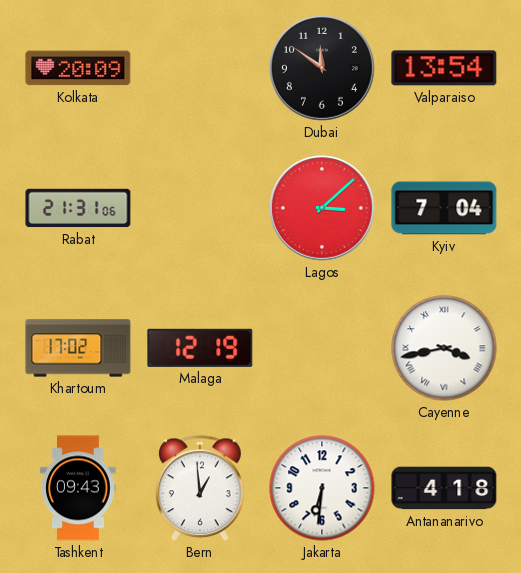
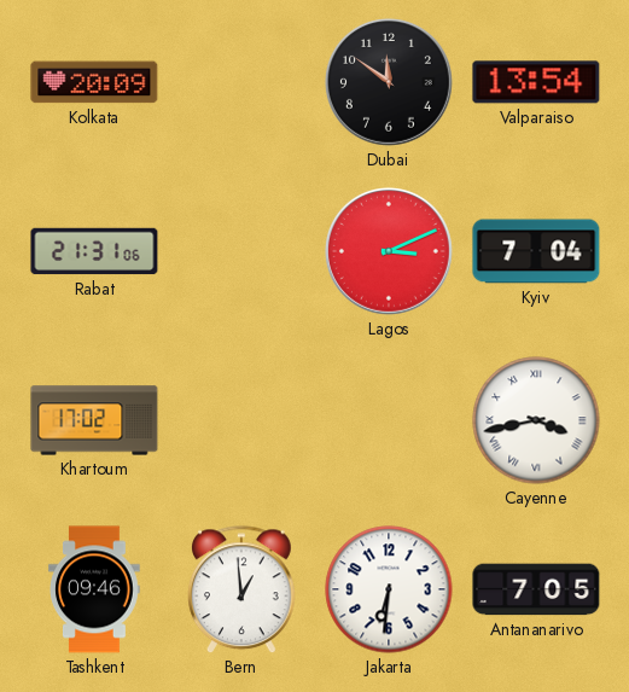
Lagos: 3:08 -> 3:11
Malaga: 12:19 -> none
Tashkent: 09:43 -> 09:46
Antananarivo: 4:18 -> 7:05
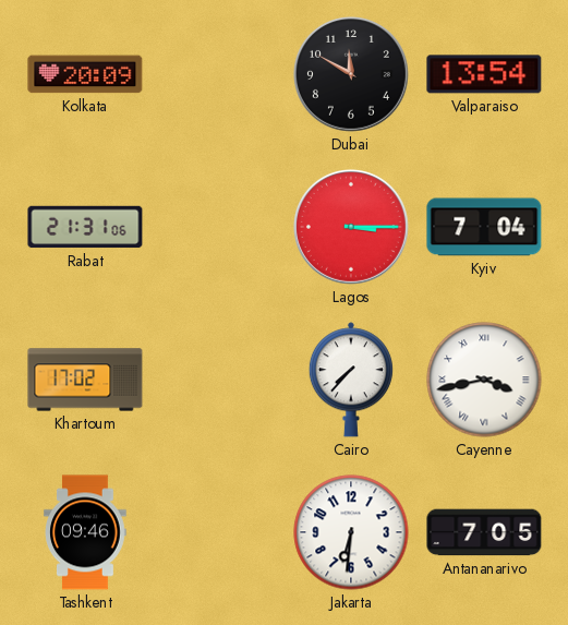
Dubai: 11:51 -> 11:50
Lagos: 3:11 -> 3:15
Cairo: none -> 7:37
Bern: 12:59 -> none
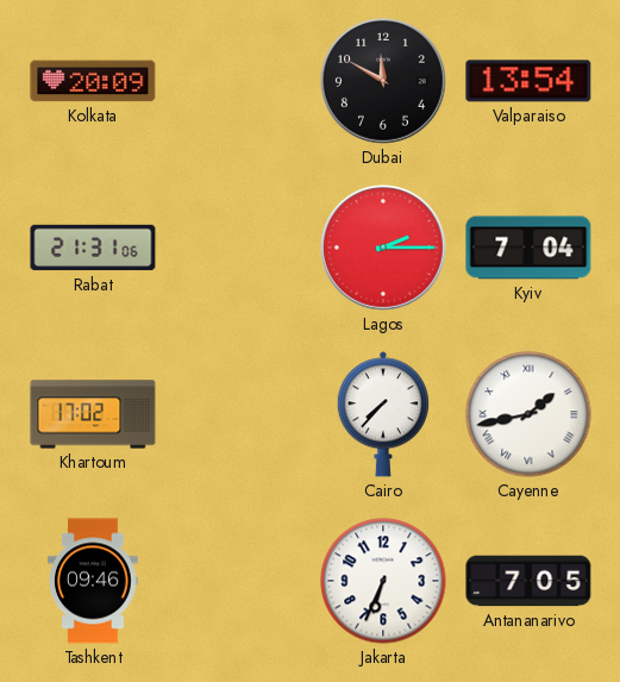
Lagos: 3:15 -> 2:15
Cayenne: 3:43 -> 1:43
Jakarta: 6:31 -> 6:34
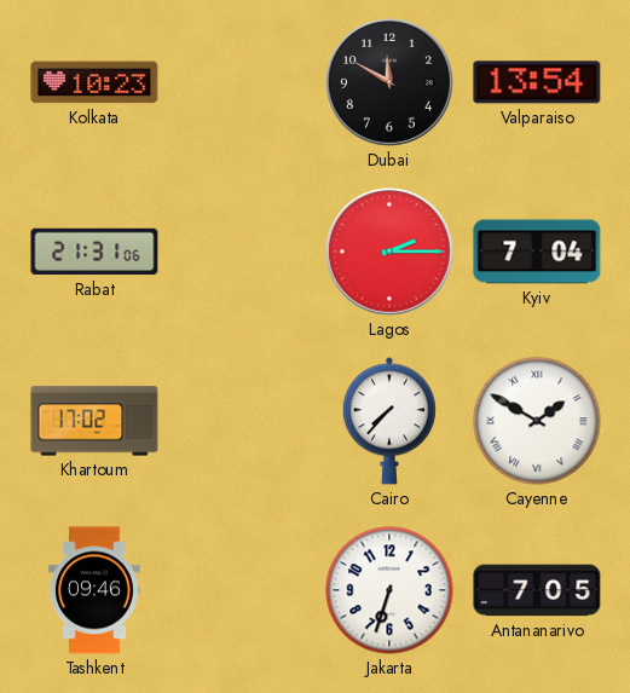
Kolkata: 20:09 -> 10:23
Cayenne: 1:43 -> 1:50
Jakarta: 6:34 -> 6:33
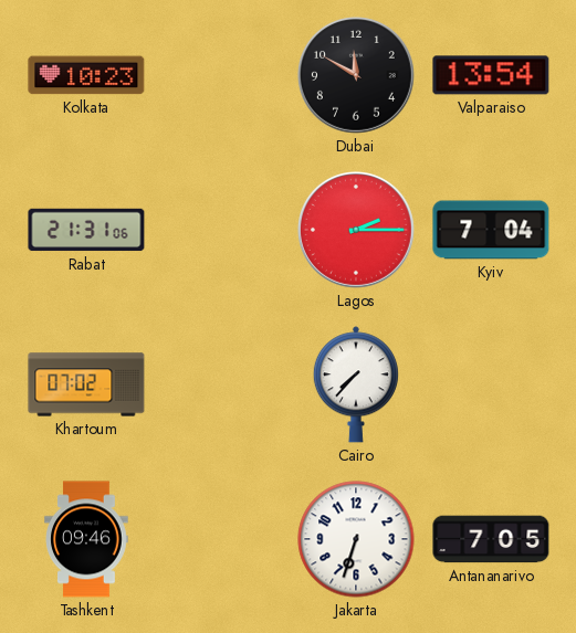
Khartoum: 17:02 -> 07:02
Cayenne: 1:50 -> none
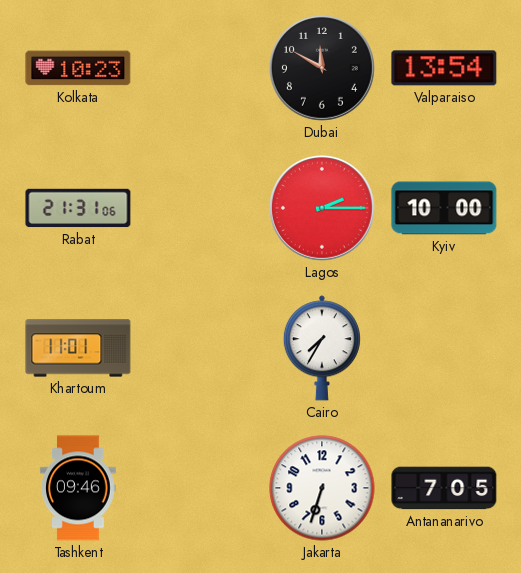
Kyiv: 7:04 -> 10:00
Khartoum: 07:02 -> 11:01
Cairo: 7:37 -> 7:35
